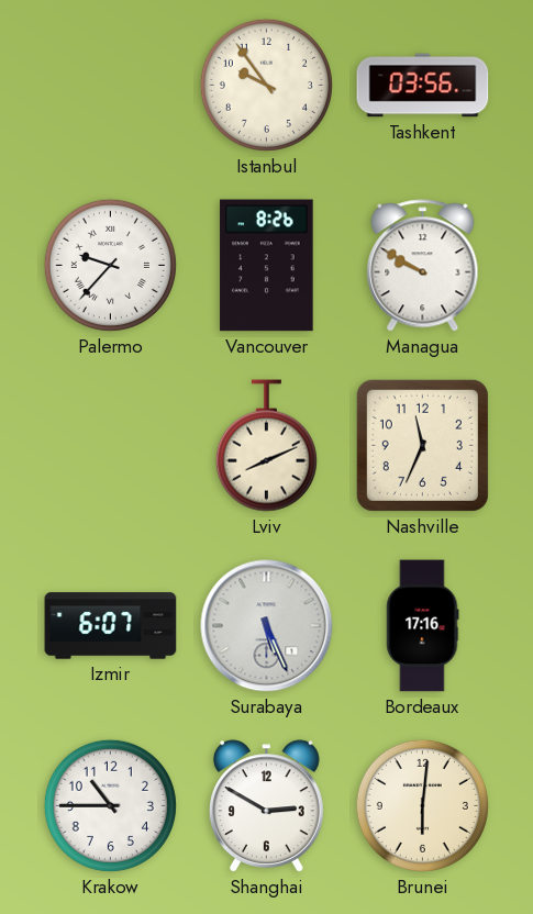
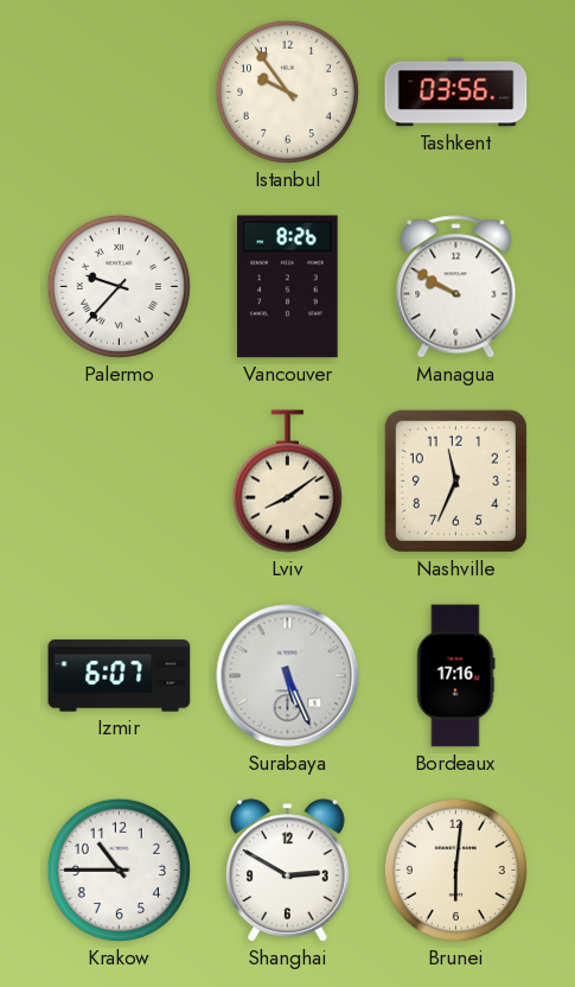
Lviv: 8:11 -> 8:09
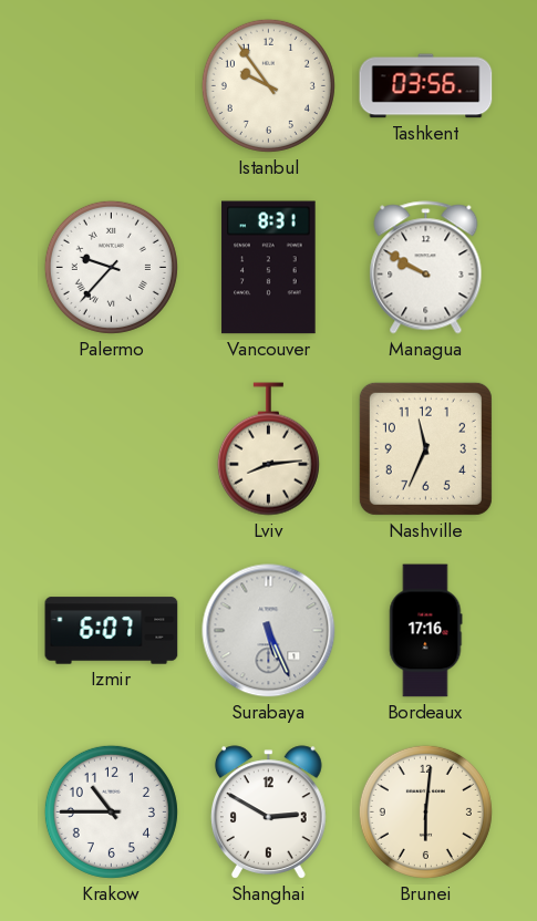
Vancouver: 8:26 -> 8:31
Lviv: 8:09 -> 8:14
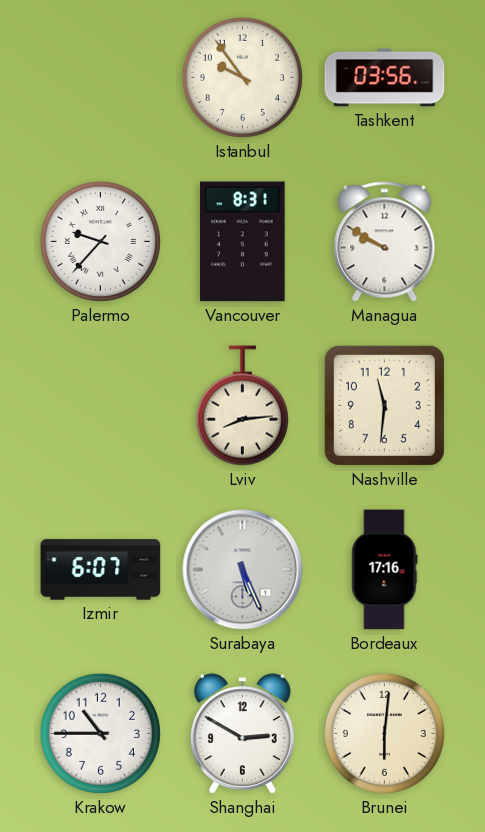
Nashville: 11:34 -> 11:31
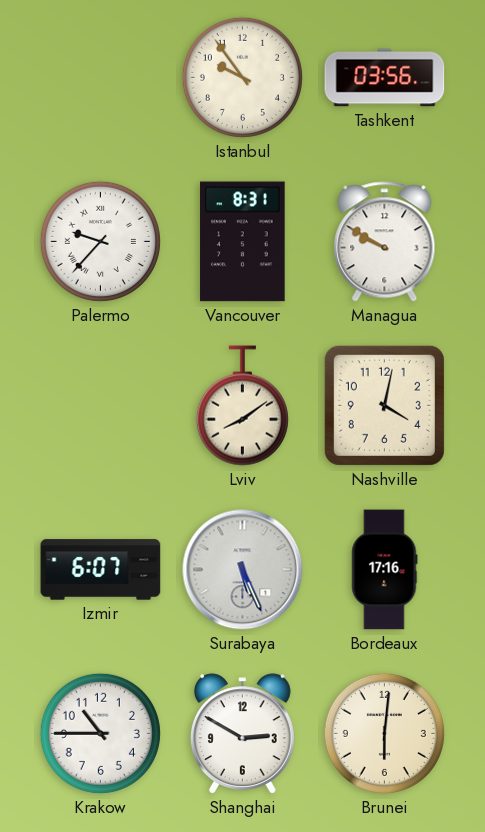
Lviv: 8:14 -> 8:09
Nashville: 11:31 -> 4:02
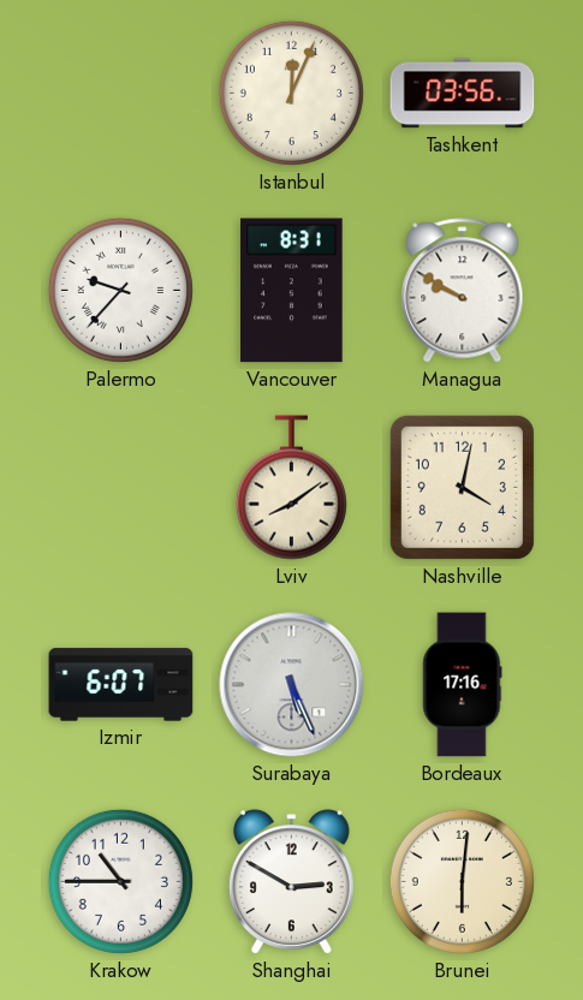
Istanbul: 9:54 -> 12:04
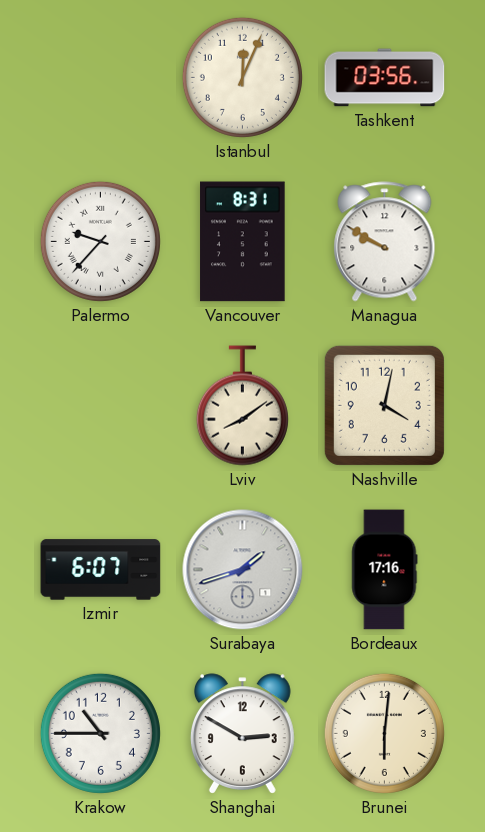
Surabaya: 5:26 -> 1:42
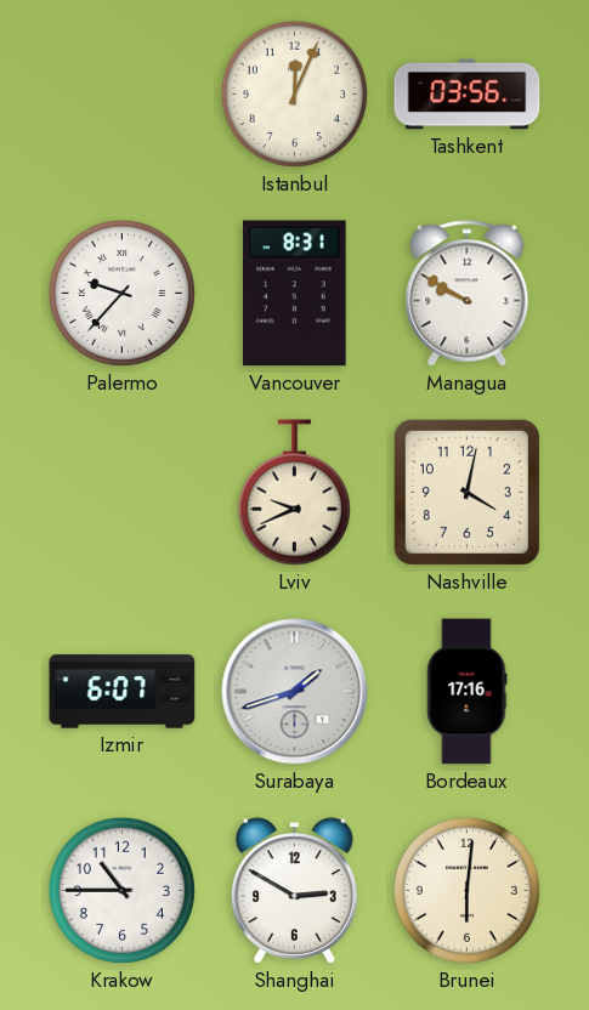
Lviv: 8:09 -> 9:41
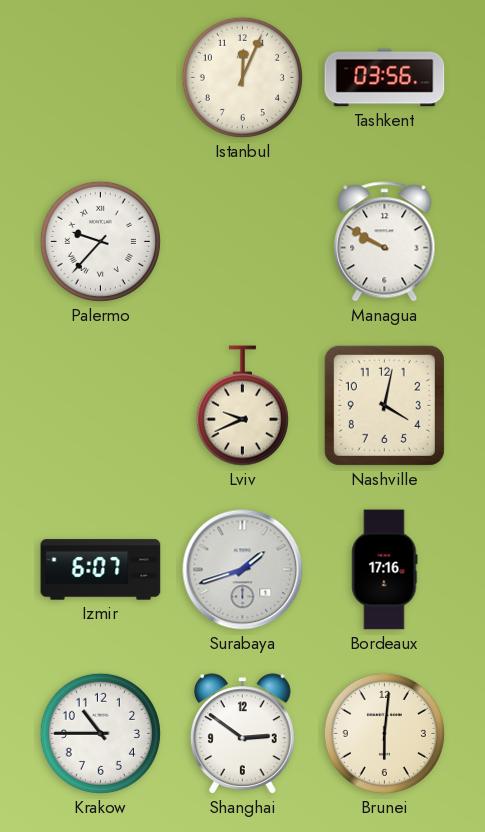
Vancouver: 8:31 -> none
Shanghai: 2:50 -> 2:51
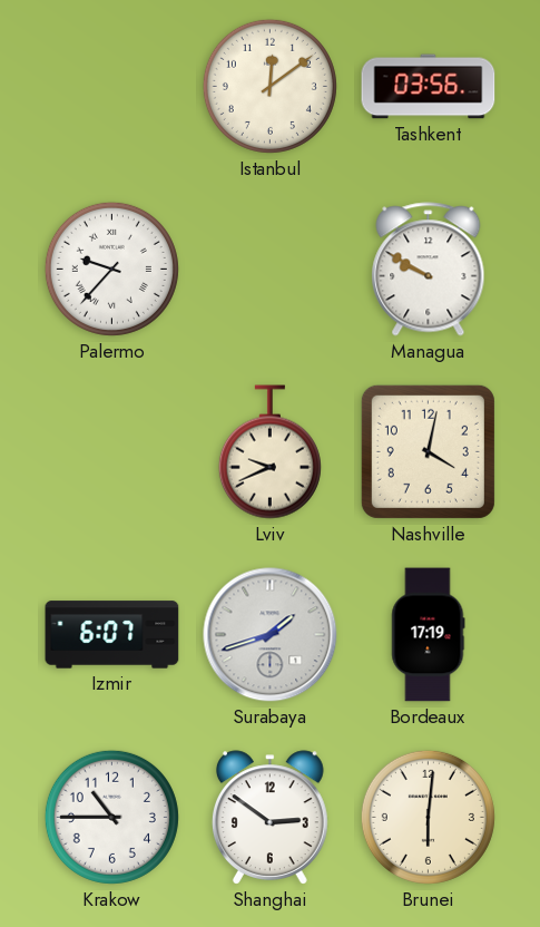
Istanbul: 12:04 -> 12:09
Bordeaux: 17:16 -> 17:19
